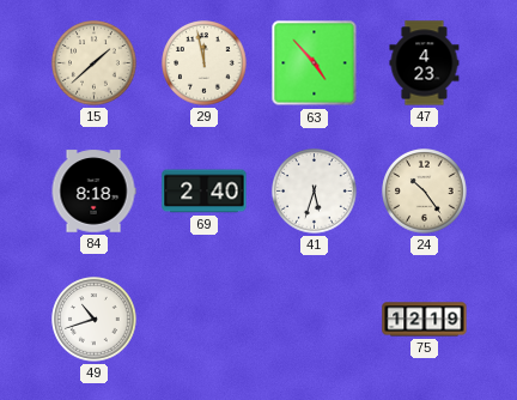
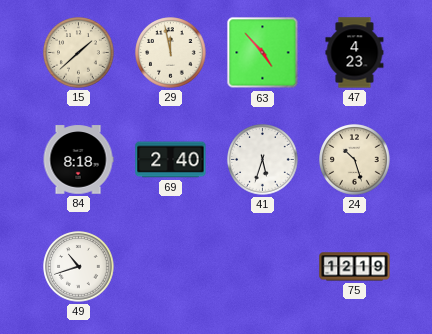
24: 10:24 -> 10:27
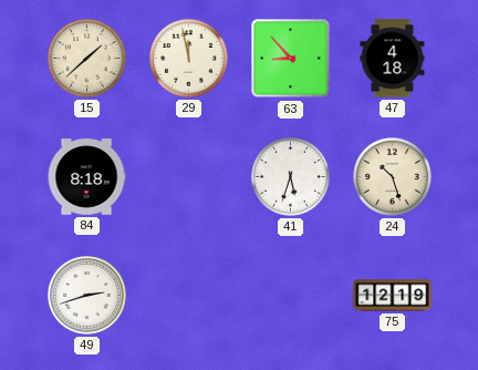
63: 4:53 -> 8:53
47: 4:23 -> 4:18
69: 2:40 -> none
49: 10:42 -> 2:42
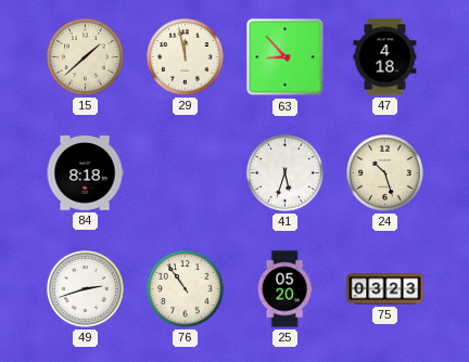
76: none -> 10:54
25: none -> 05:20
75: 12:19 -> 03:23
